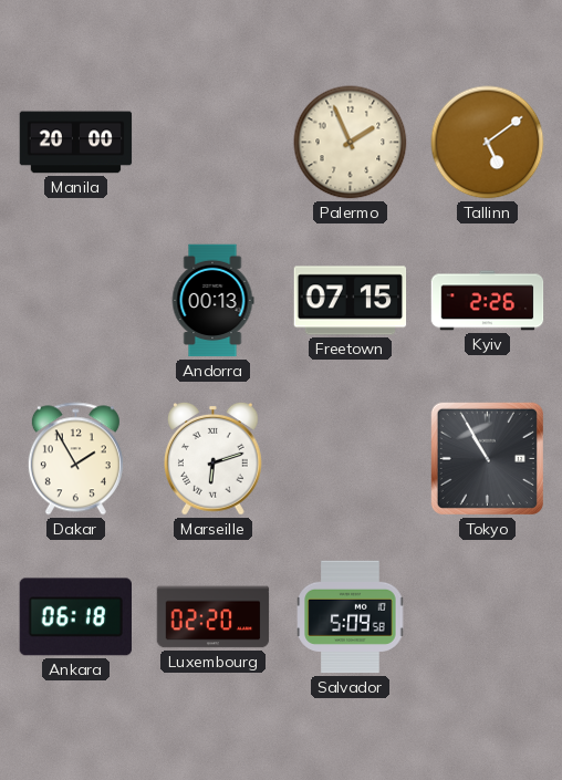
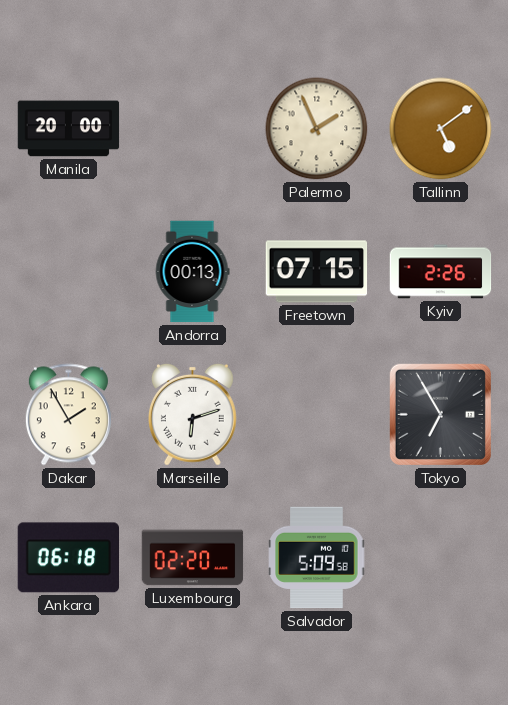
Tokyo: 10:55 -> 6:55
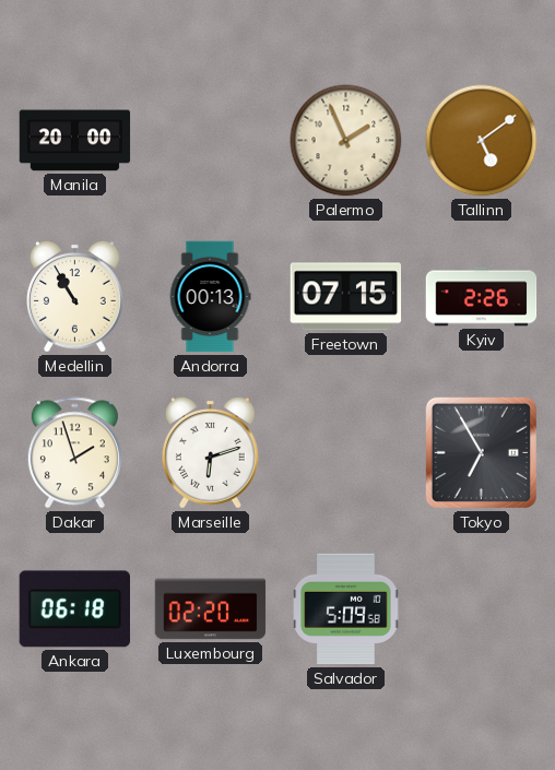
Medellin: none -> 10:55
Dakar: 1:55 -> 1:57
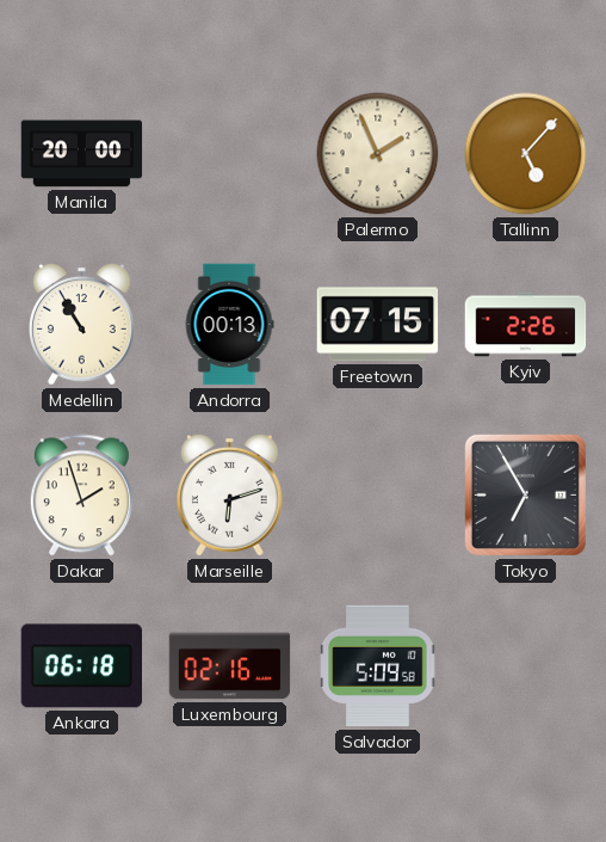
Tallinn: 5:09 -> 5:07
Luxembourg: 02:20 -> 02:16
